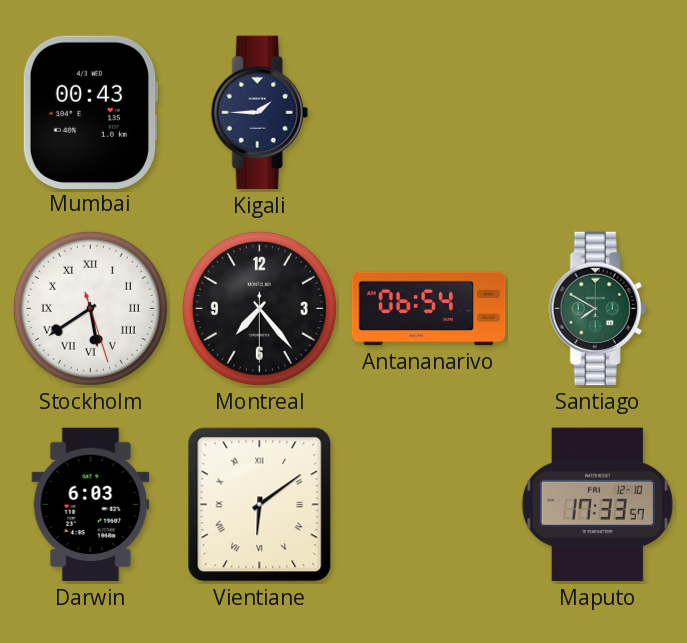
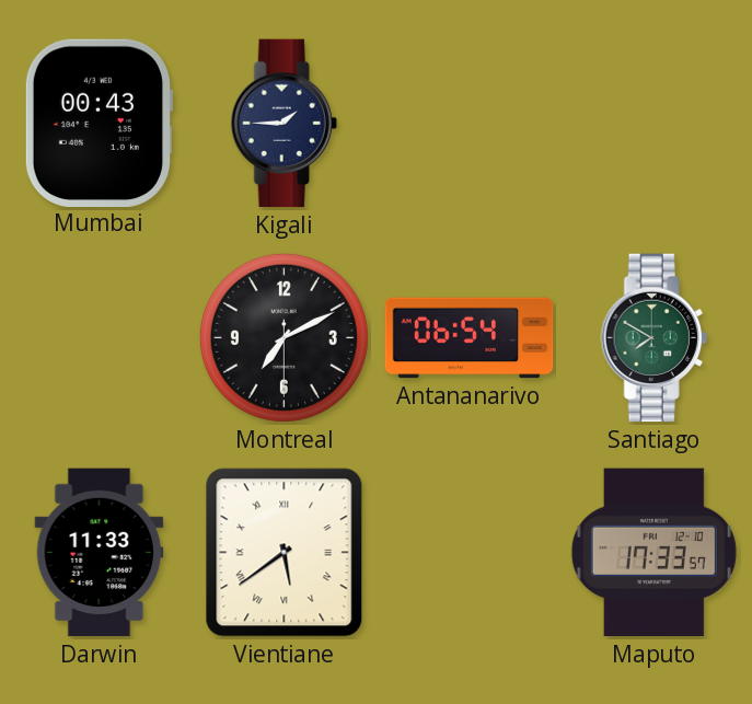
Stockholm: 5:39 -> none
Montreal: 7:23 -> 7:10
Darwin: 6:03 -> 11:33
Vientiane: 6:09 -> 5:39
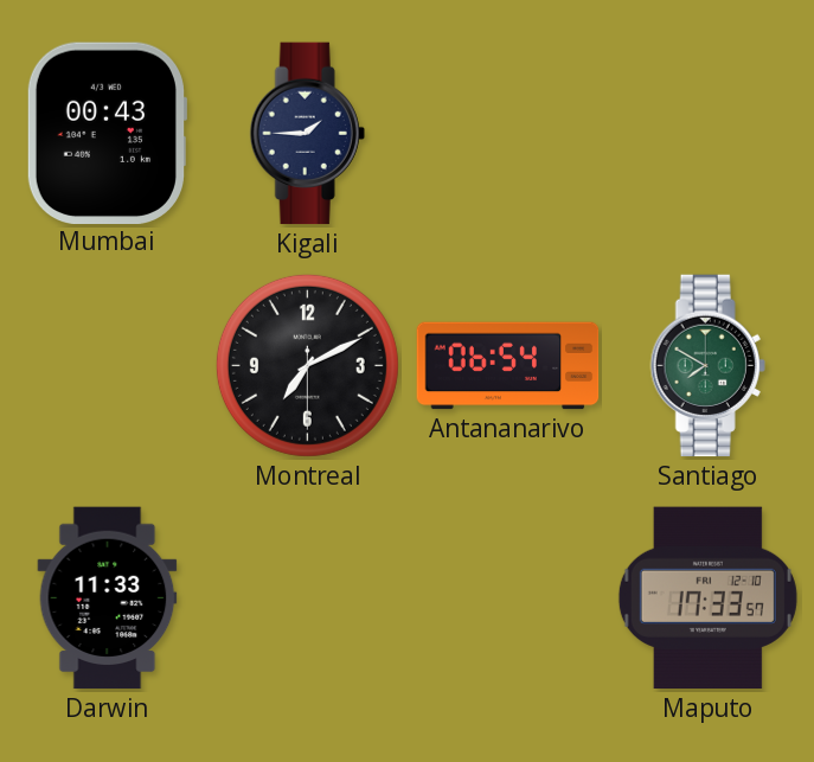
Vientiane: 5:39 -> none
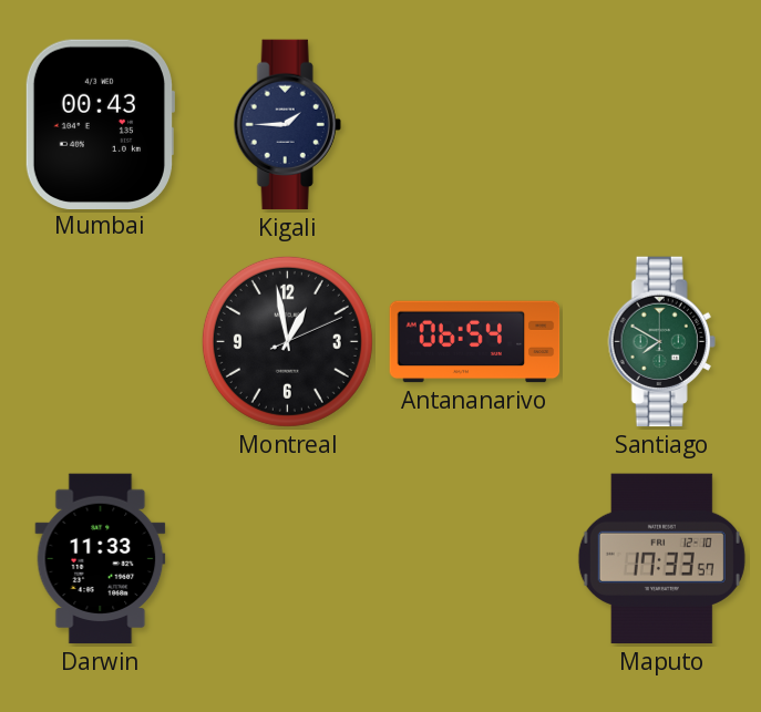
Montreal: 7:10 -> 12:58
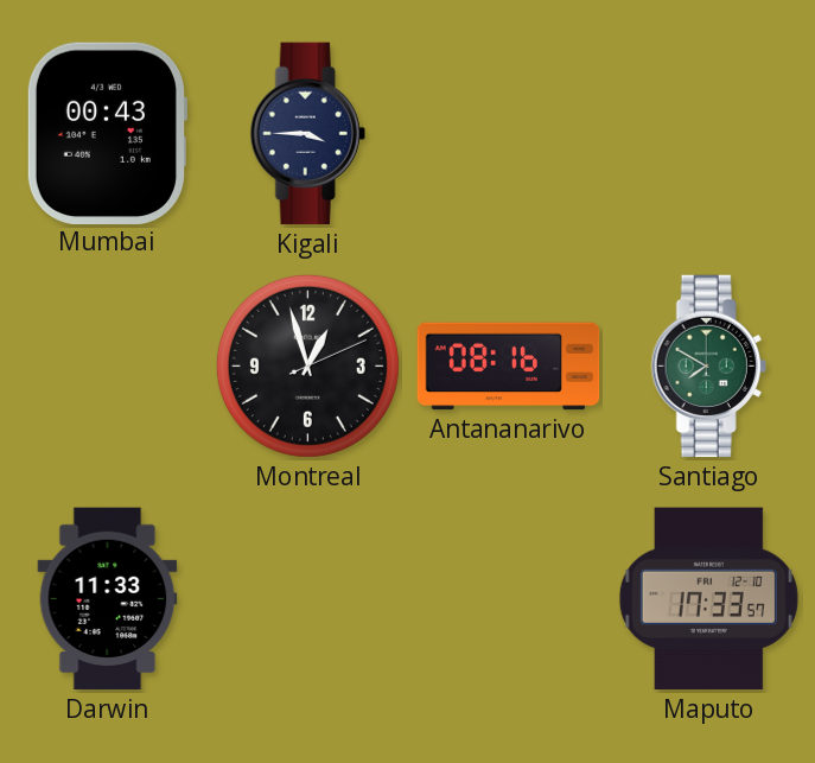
Kigali: 1:45 -> 3:45
Montreal: 12:58 -> 12:57
Antananarivo: 06:54 -> 08:16
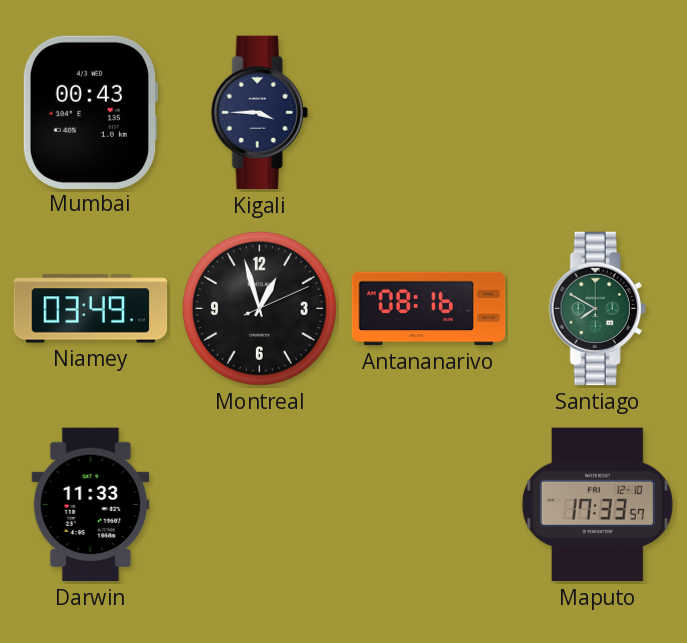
Niamey: none -> 03:49
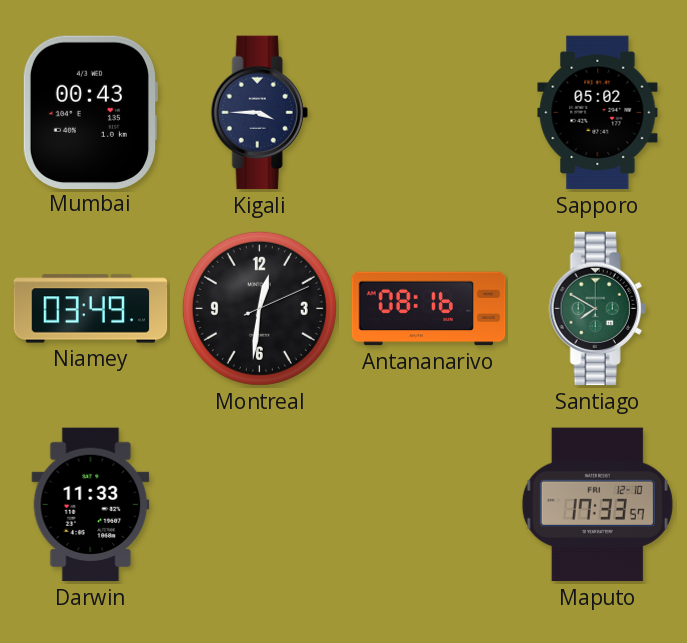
Sapporo: none -> 05:02
Montreal: 12:57 -> 12:31
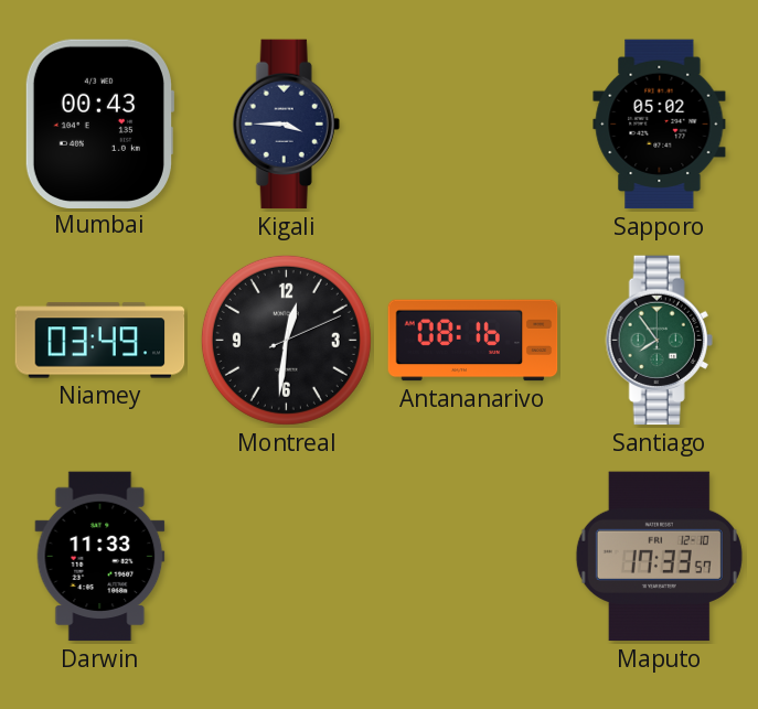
Santiago: 7:50 -> 7:54
